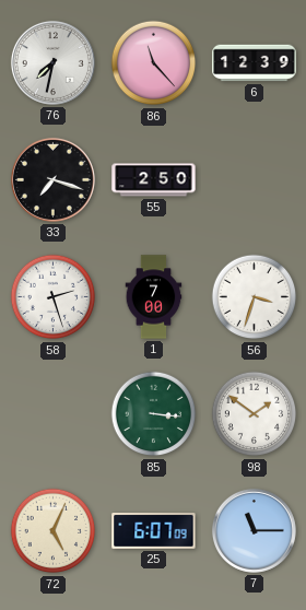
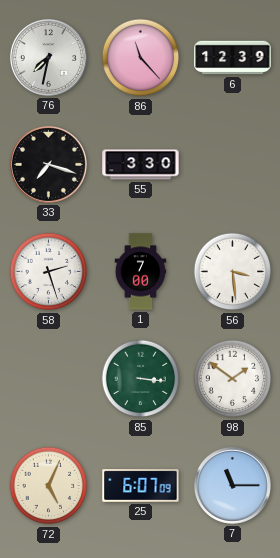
55: 2:50 -> 3:30
56: 3:33 -> 3:29
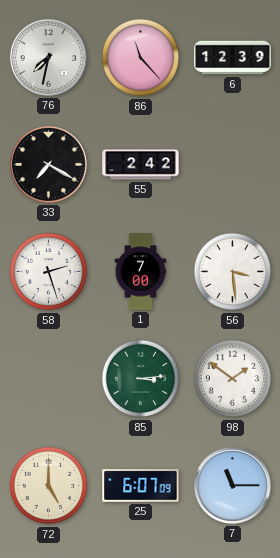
33: 7:18 -> 7:20
55: 3:30 -> 2:42
85: 3:16 -> 3:14
72: 5:04 -> 5:00
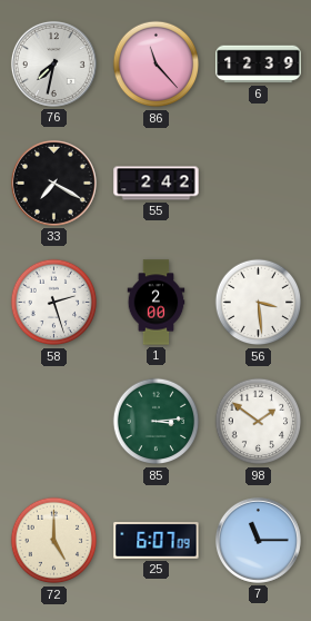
1: 7:00 -> 2:00
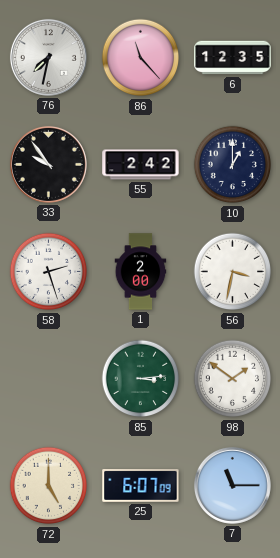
6: 12:39 -> 12:35
33: 7:20 -> 9:54
10: none -> 1:00
56: 3:29 -> 3:32
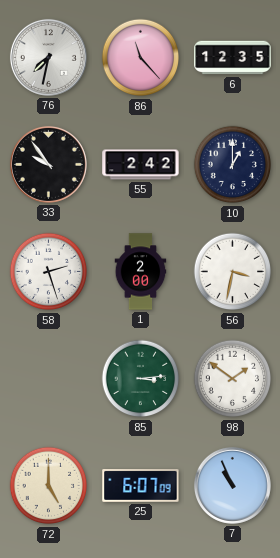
7: 11:15 -> 10:56
